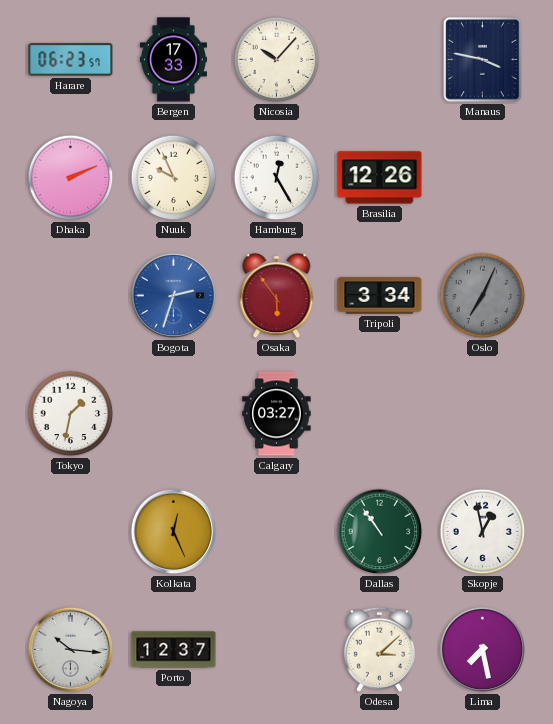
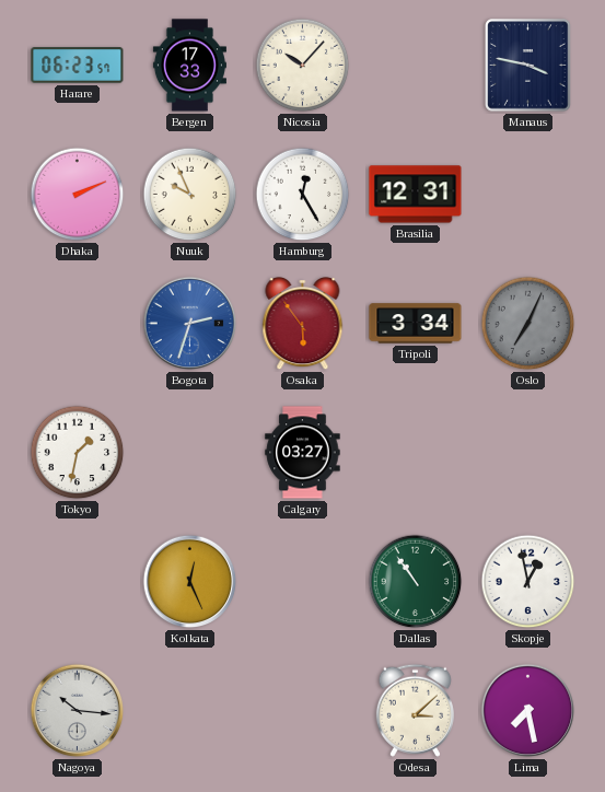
Brasilia: 12:26 -> 12:31
Porto: 12:37 -> none
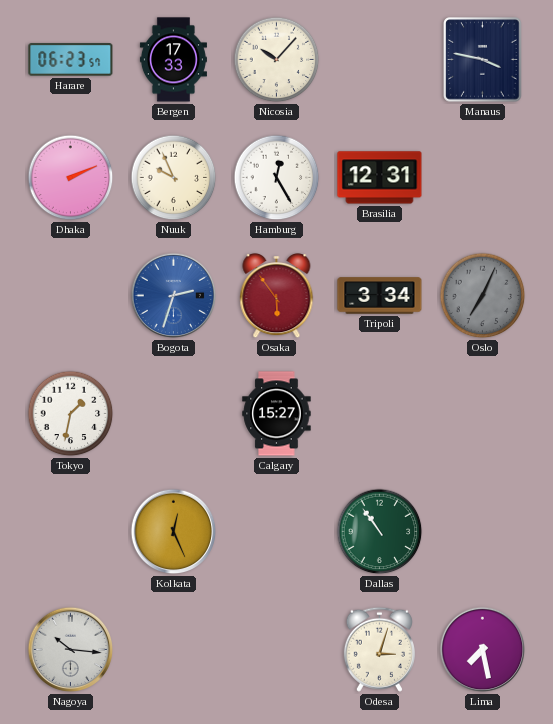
Calgary: 03:27 -> 15:27
Skopje: 12:58 -> none
Odesa: 3:08 -> 3:03
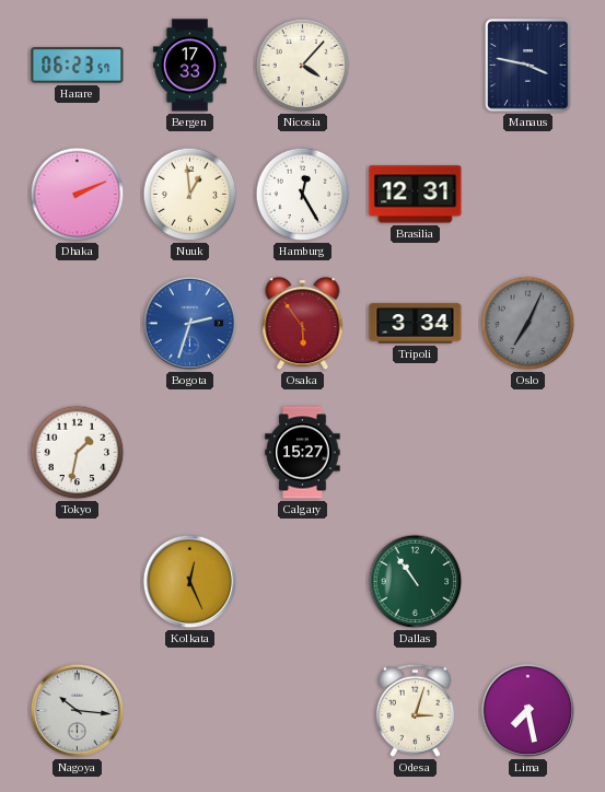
Nicosia: 10:07 -> 4:07
Nuuk: 9:56 -> 12:59
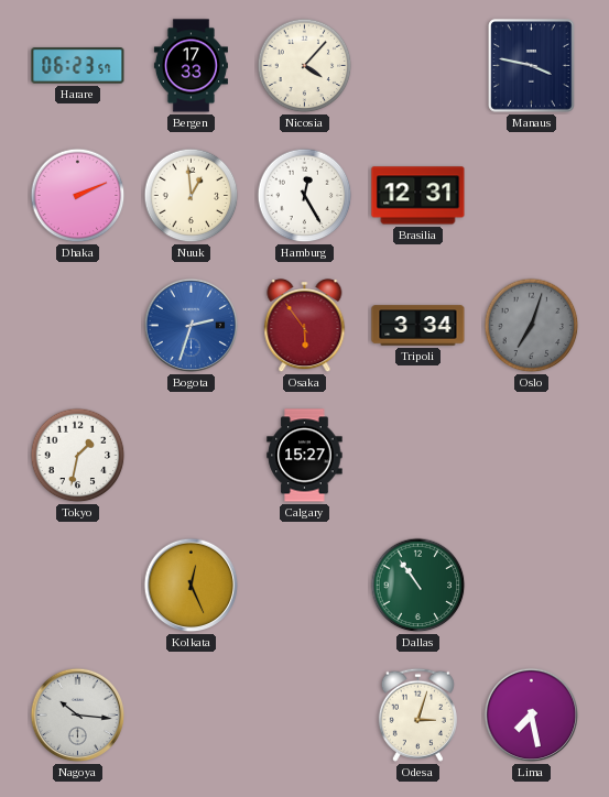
Oslo: 7:04 -> 7:03
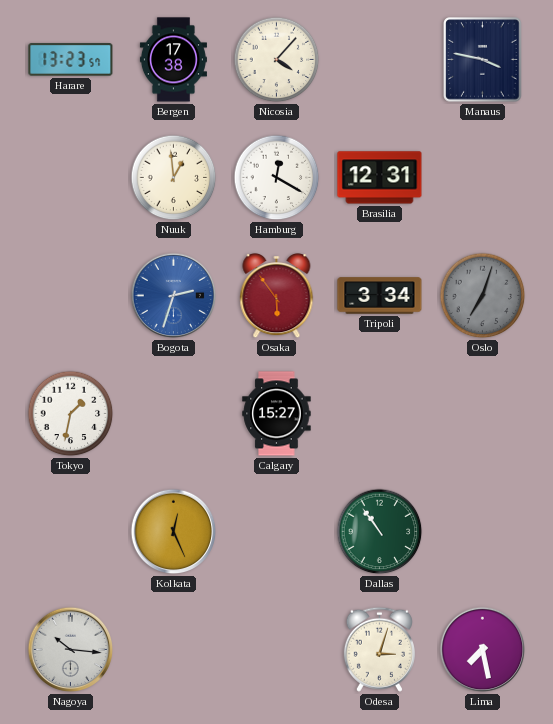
Harare: 06:23 -> 13:23
Bergen: 17:33 -> 17:38
Dhaka: 2:11 -> none
Hamburg: 12:25 -> 12:20
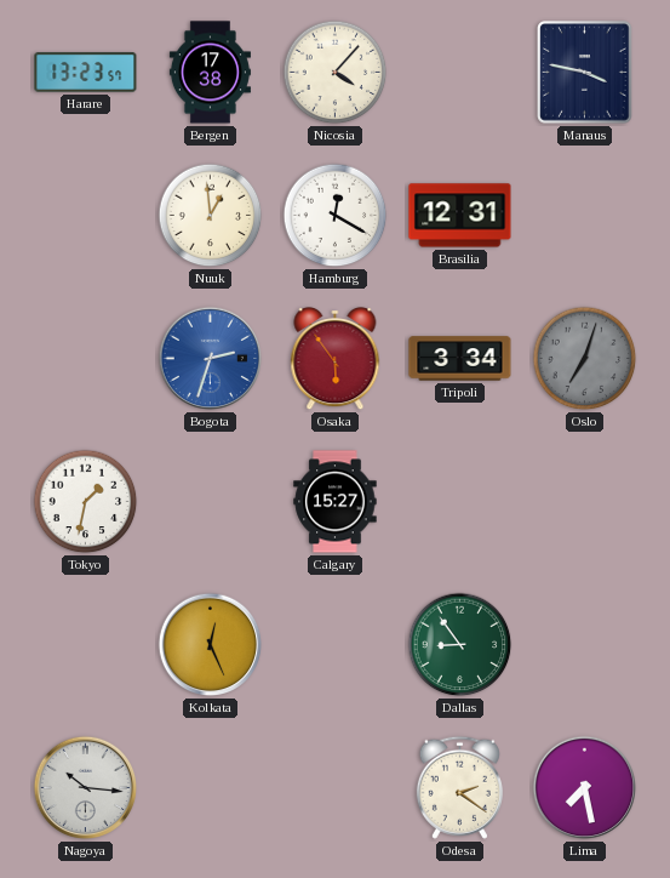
Dallas: 10:54 -> 8:54
Odesa: 3:03 -> 2:21
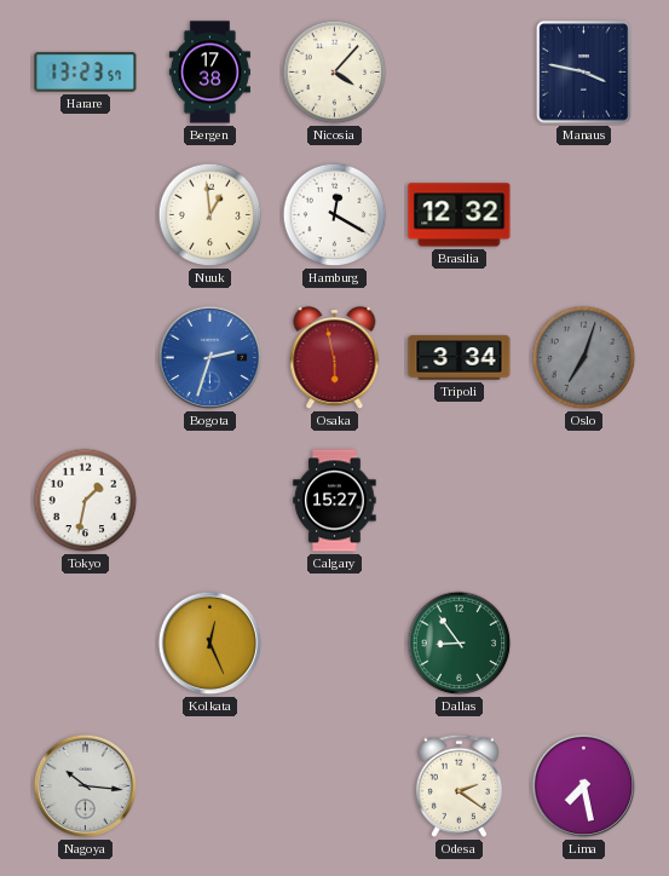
Brasilia: 12:31 -> 12:32
Osaka: 5:54 -> 5:58
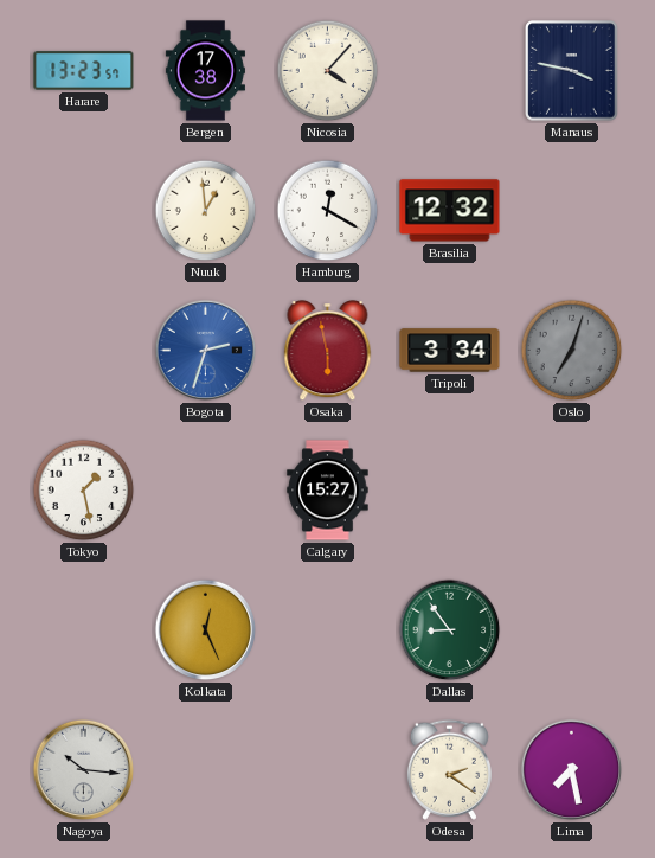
Tokyo: 1:32 -> 1:28
